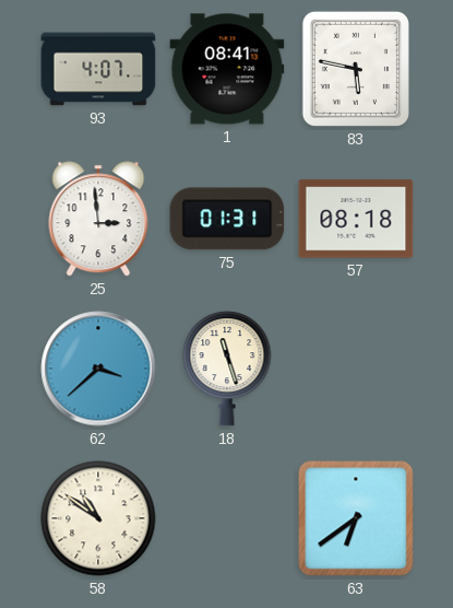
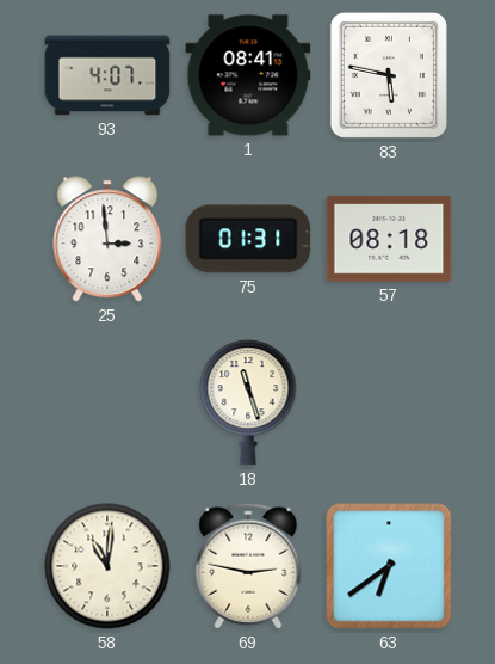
62: 3:38 -> none
58: 10:51 -> 11:01
69: none -> 2:47
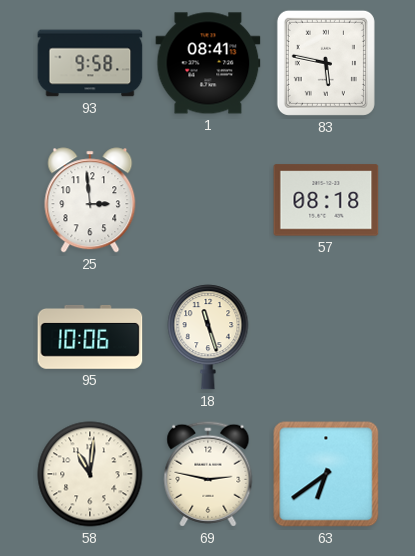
93: 4:07 -> 9:58
75: 01:31 -> none
95: none -> 10:06
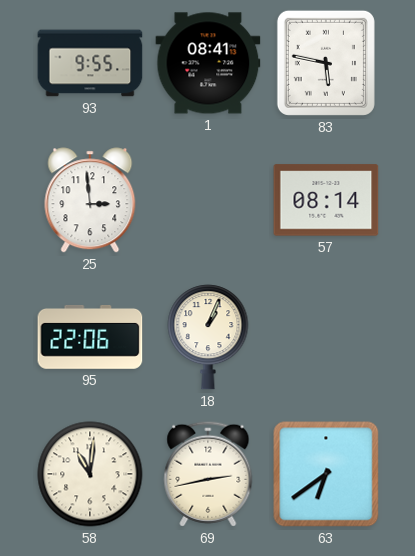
93: 9:58 -> 9:55
57: 08:18 -> 08:14
95: 10:06 -> 22:06
18: 11:27 -> 1:04
69: 2:47 -> 2:43
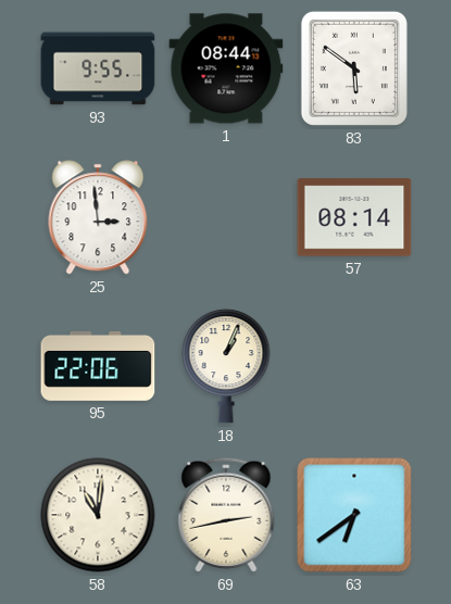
1: 08:41 -> 08:44
83: 5:47 -> 5:51
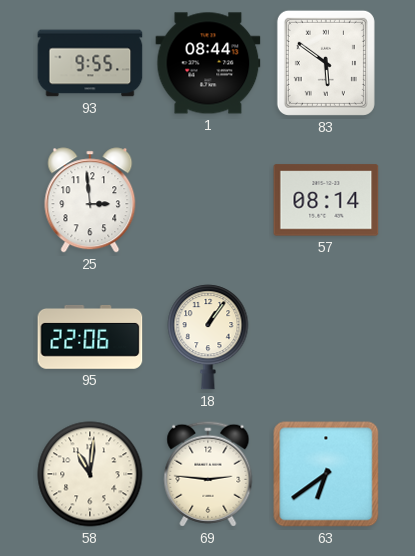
18: 1:04 -> 1:06
69: 2:43 -> 2:46
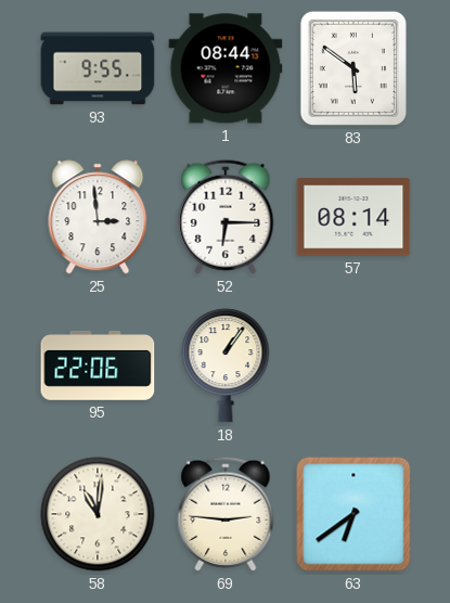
52: none -> 6:15
